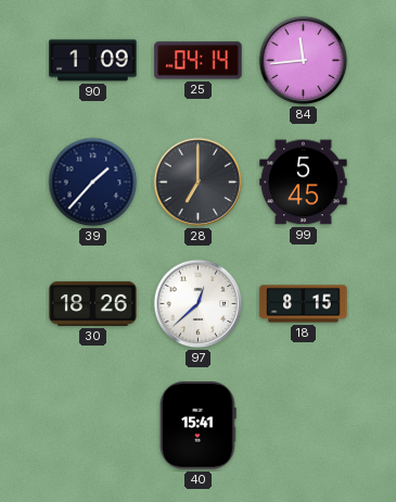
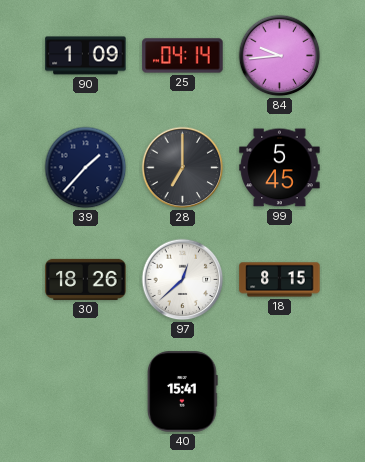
84: 11:44 -> 9:44
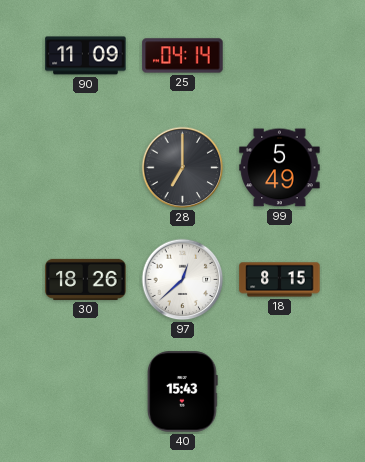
90: 1:09 -> 11:09
84: 9:44 -> none
39: 1:37 -> none
99: 5:45 -> 5:49
40: 15:41 -> 15:43
